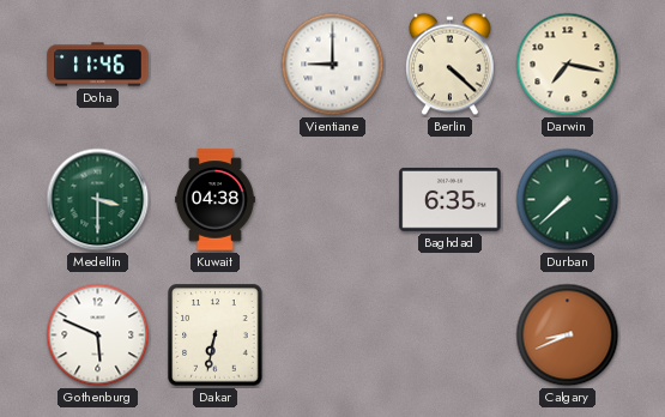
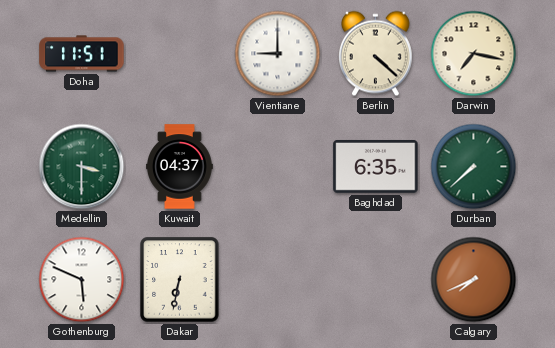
Doha: 11:46 -> 11:51
Kuwait: 04:38 -> 04:37
Calgary: 8:41 -> 7:41
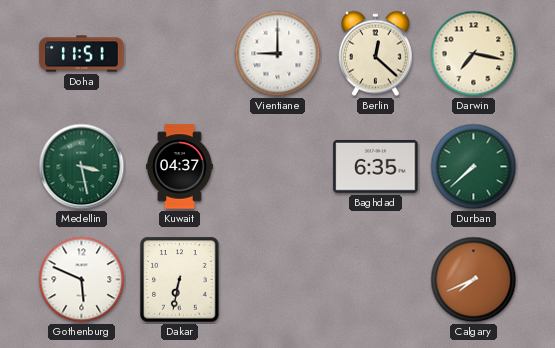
Berlin: 4:22 -> 12:22
Medellin: 3:30 -> 3:28
